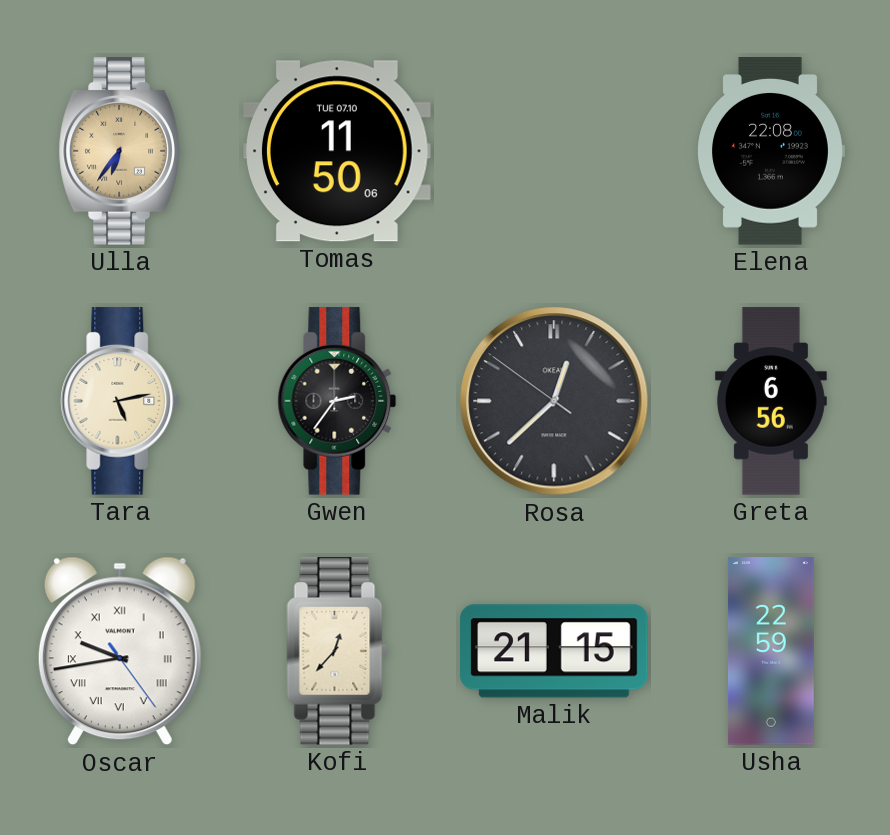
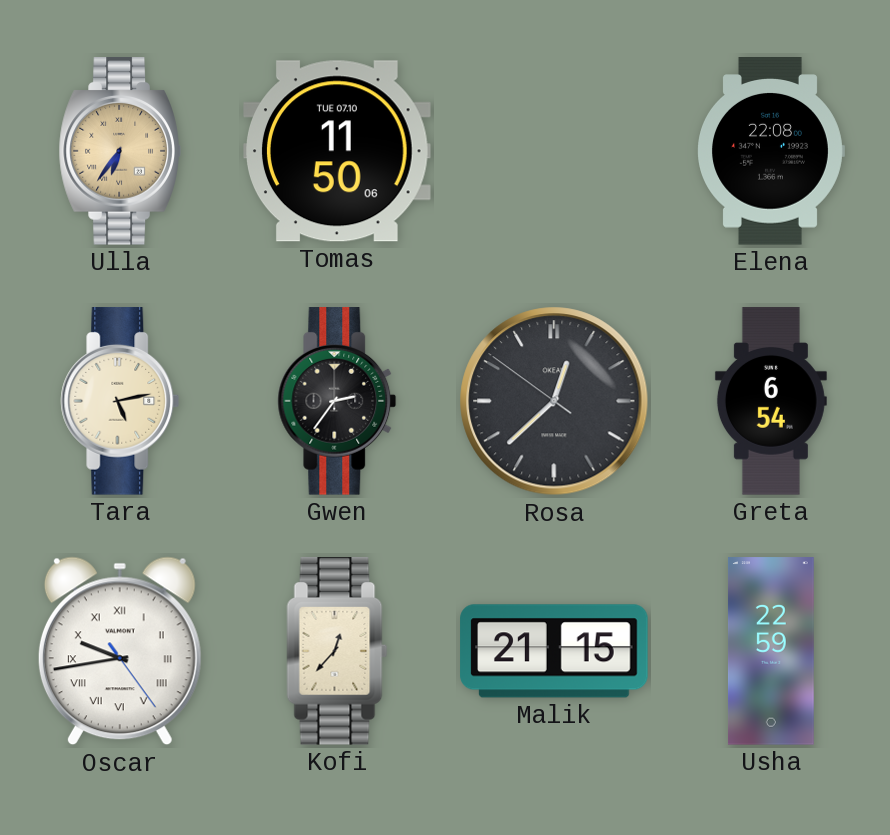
Greta: 6:56 -> 6:54
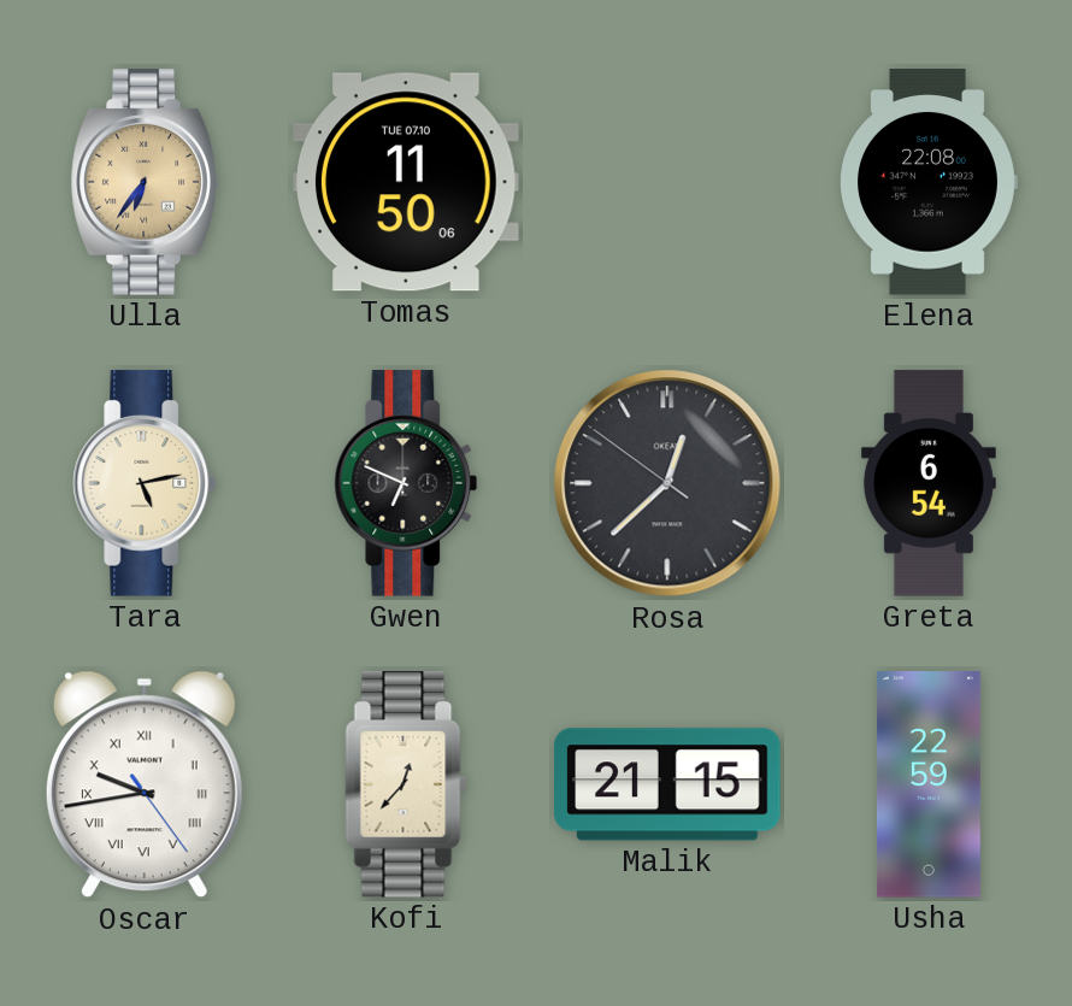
Gwen: 2:36 -> 6:49
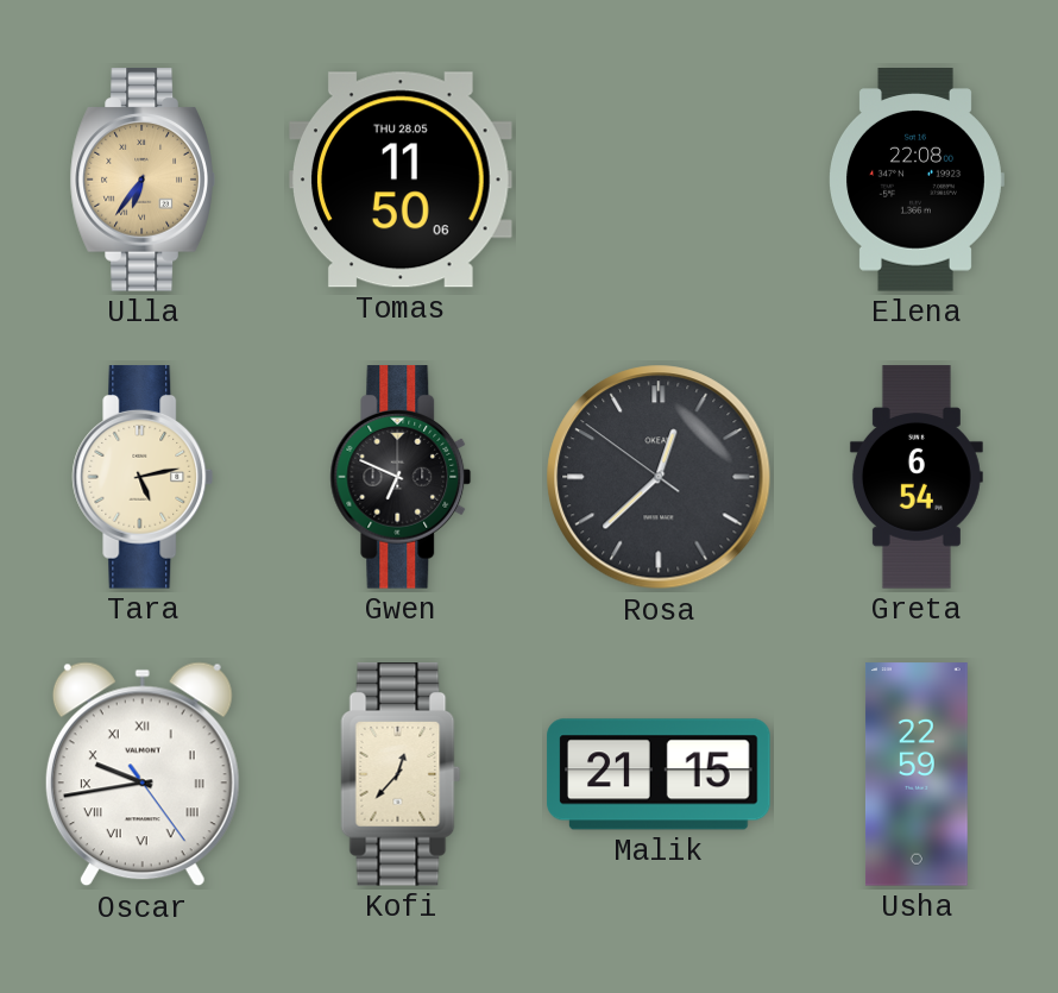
Tomas date: TUE 07.10 -> THU 28.05
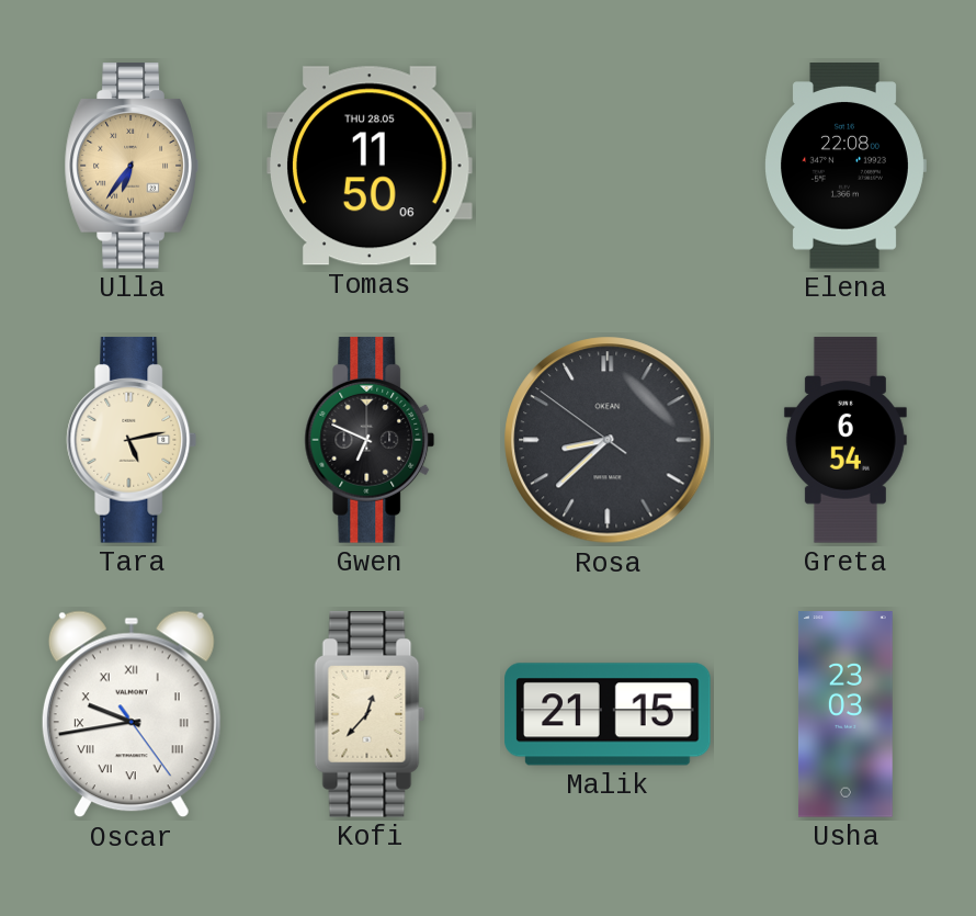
Rosa: 12:37 -> 8:37
Usha: 22:59 -> 23:03
